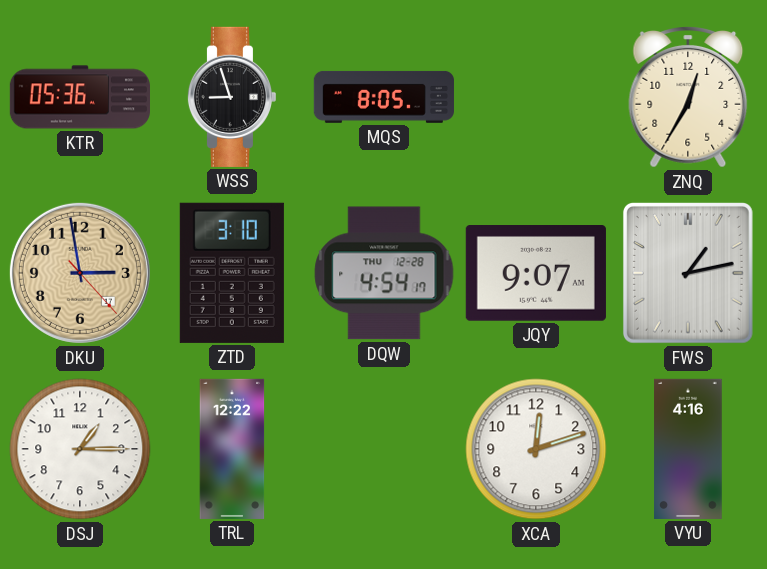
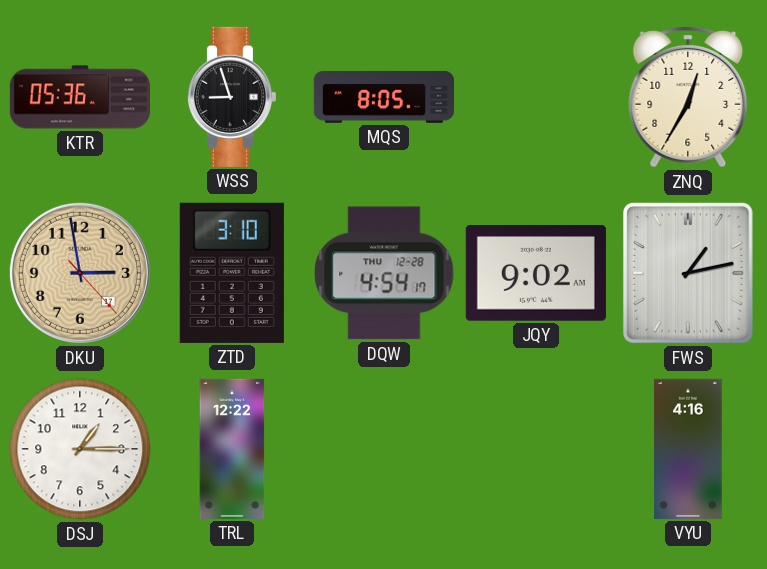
JQY: 9:07 -> 9:02
XCA: 12:12 -> none
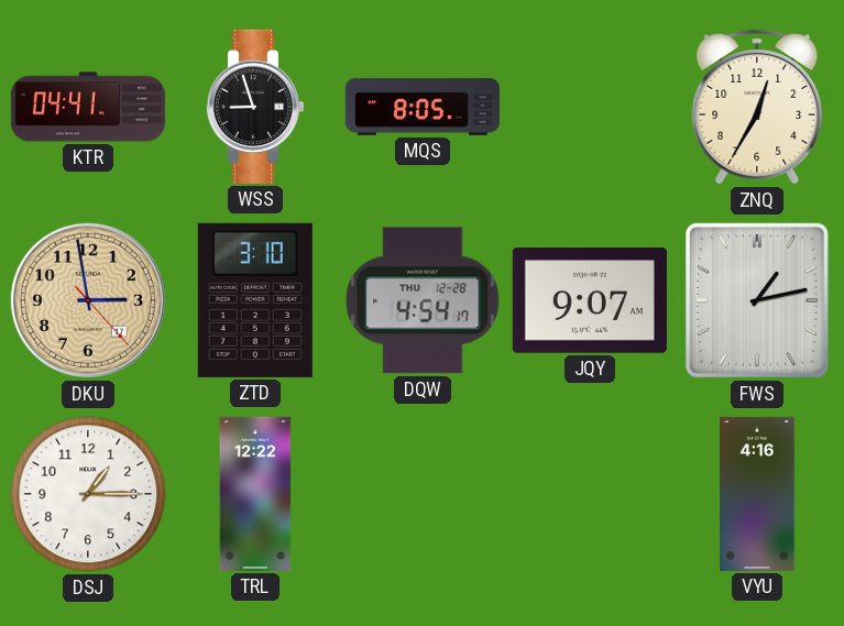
KTR: 05:36 -> 04:41
JQY: 9:02 -> 9:07
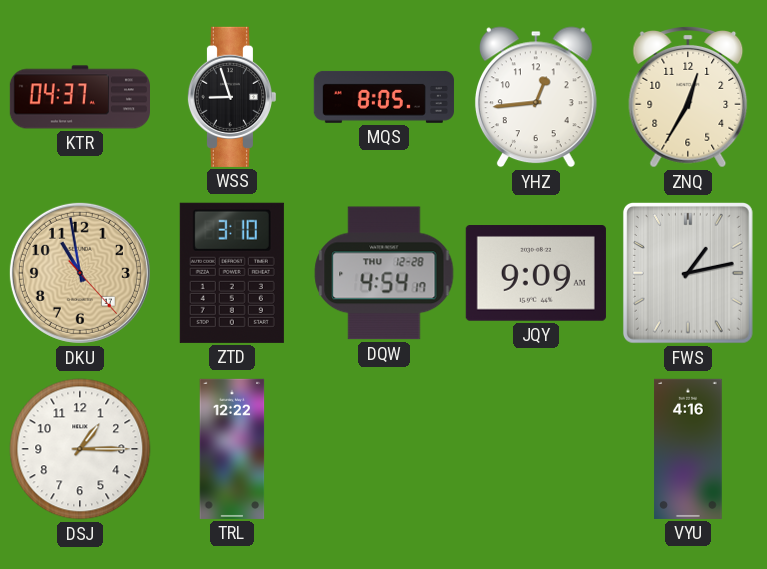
KTR: 04:41 -> 04:37
YHZ: none -> 12:44
DKU: 2:58 -> 10:58
JQY: 9:07 -> 9:09
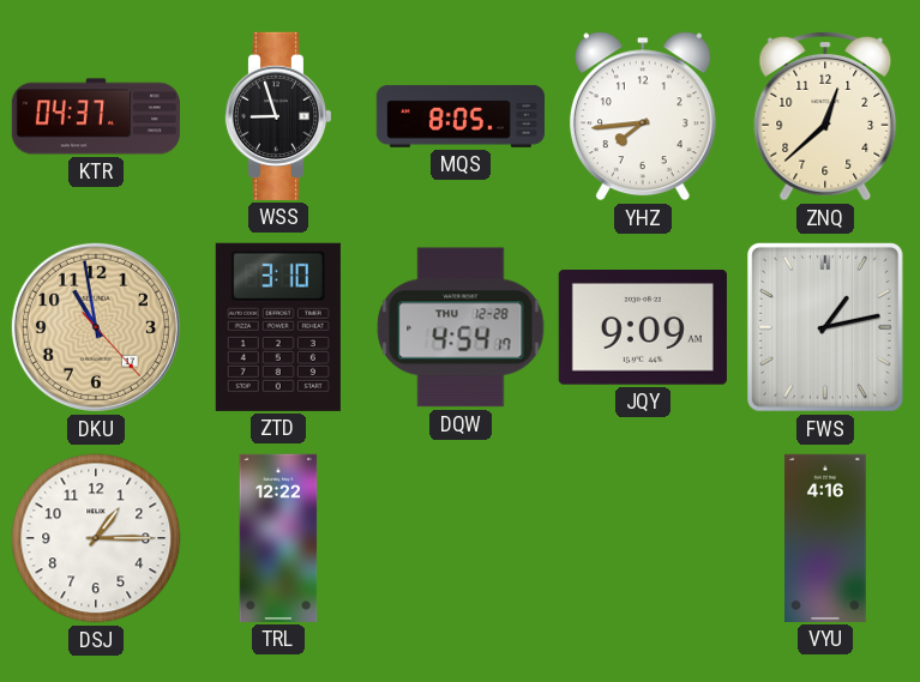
YHZ: 12:44 -> 7:44
ZNQ: 12:35 -> 12:38
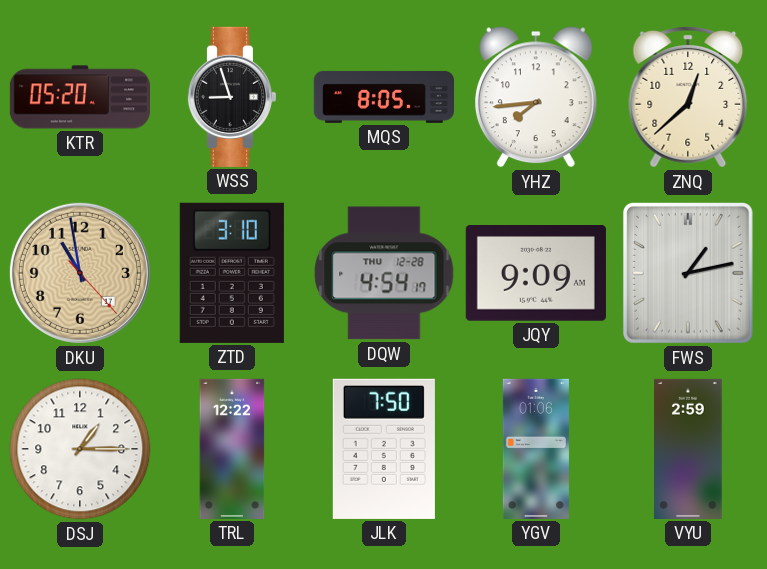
KTR: 04:37 -> 05:20
JLK: none -> 7:50
YGV: none -> 01:06
VYU: 4:16 -> 2:59
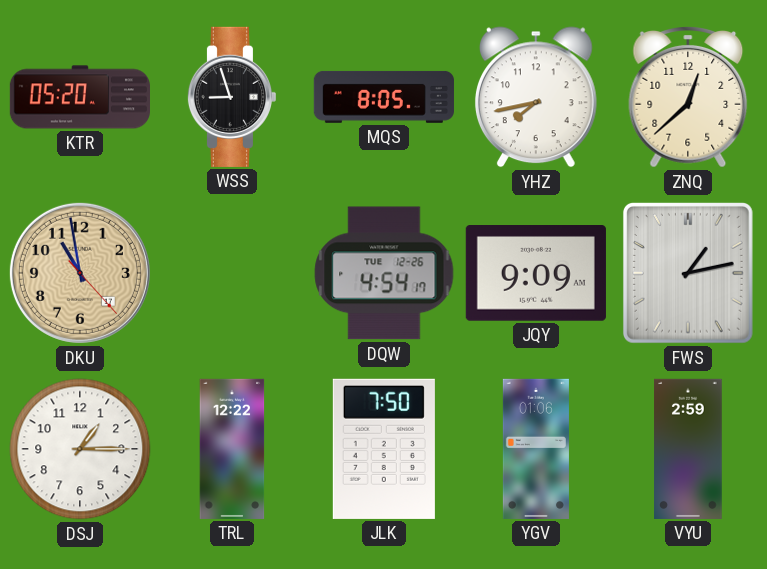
YHZ: 7:44 -> 7:43
ZTD: 3:10 -> none
DQW date: THU 12-28 -> TUE 12-26
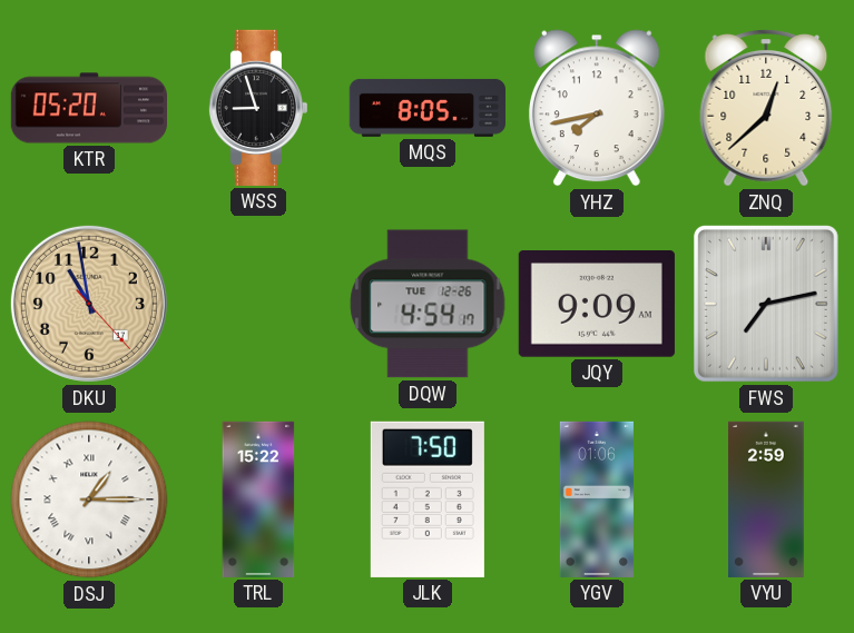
FWS: 1:13 -> 7:13
DSJ numerals: Arabic -> Roman
TRL: 12:22 -> 15:22
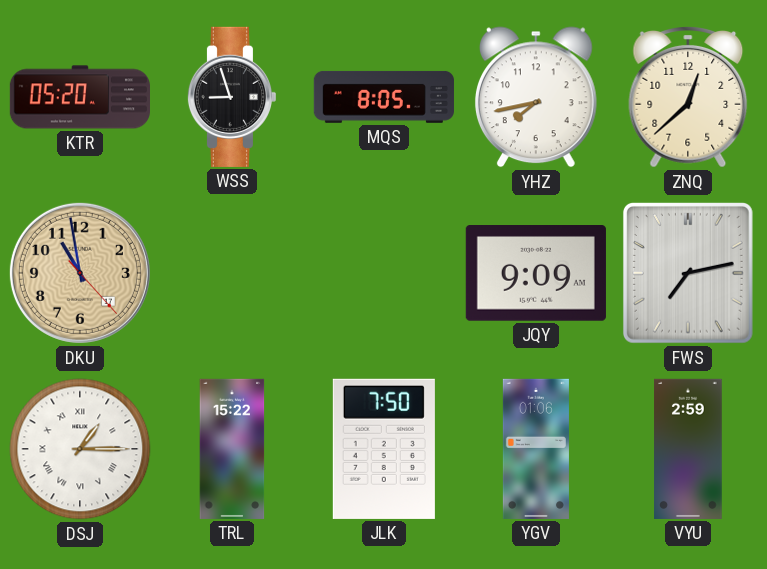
DQW: 4:54 -> none
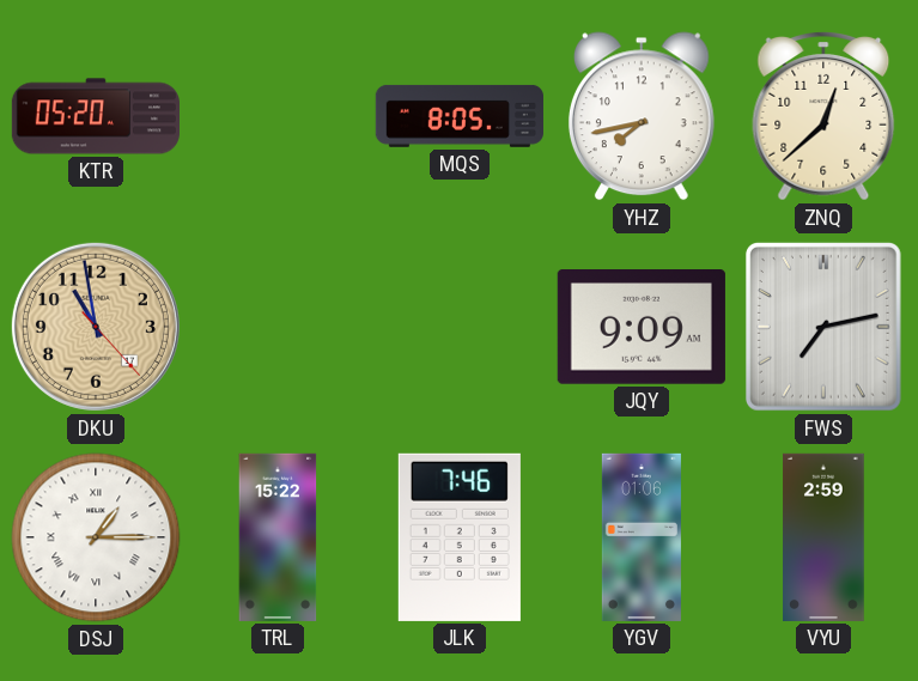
WSS: 8:57 -> none
JLK: 7:50 -> 7:46
